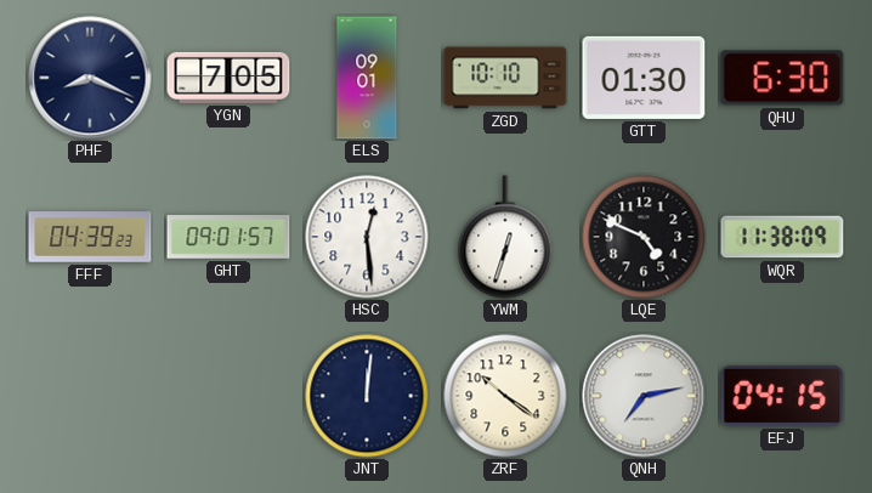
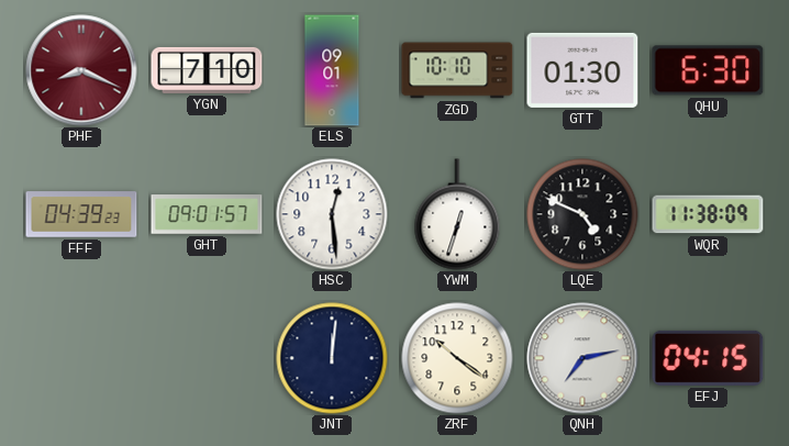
PHF dial: navy -> burgundy
YGN: 7:05 -> 7:10
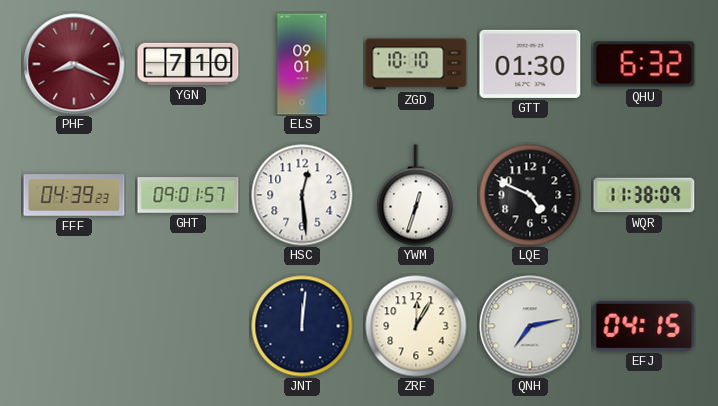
QHU: 6:30 -> 6:32
ZRF: 10:21 -> 12:05
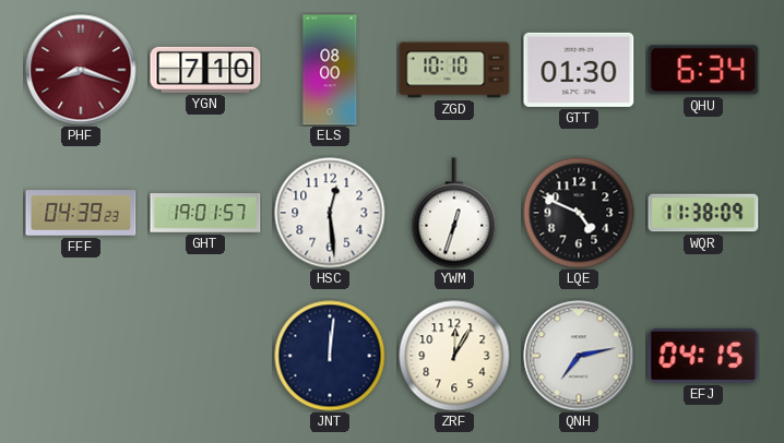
PHF: 8:19 -> 8:18
ELS: 09:01 -> 08:00
QHU: 6:32 -> 6:34
GHT: 09:01 -> 19:01
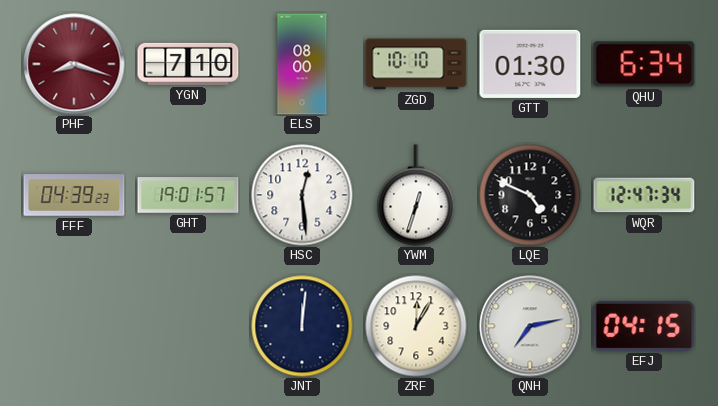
WQR: 11:38 -> 12:47
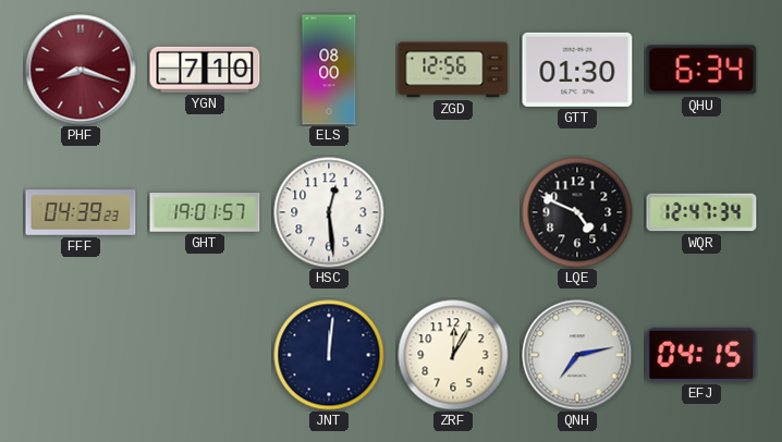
ZGD: 10:10 -> 12:56
YWM: 12:33 -> none
